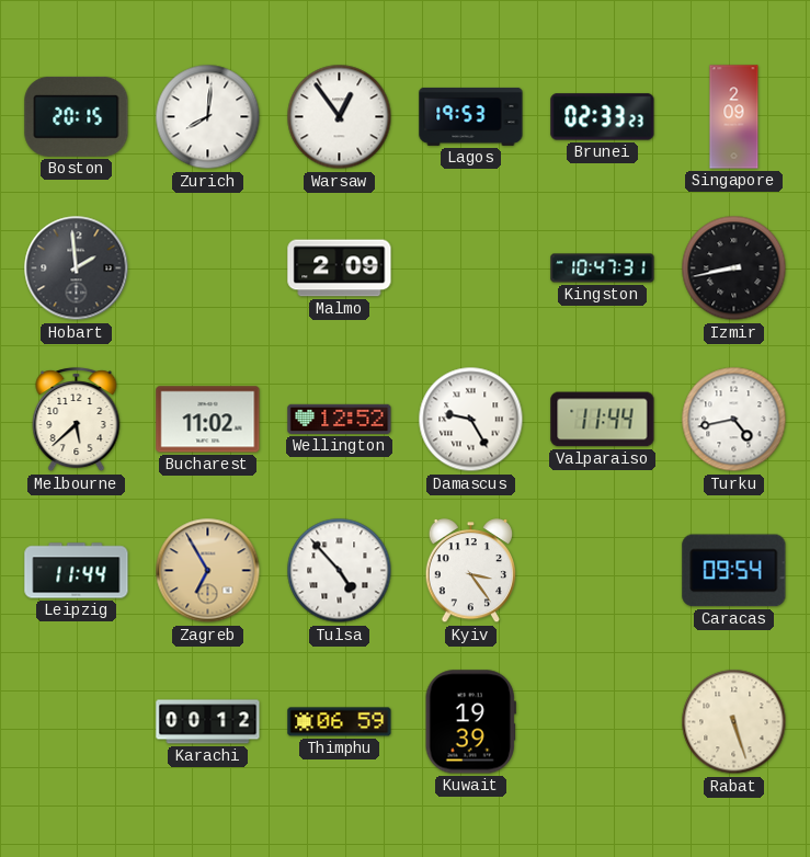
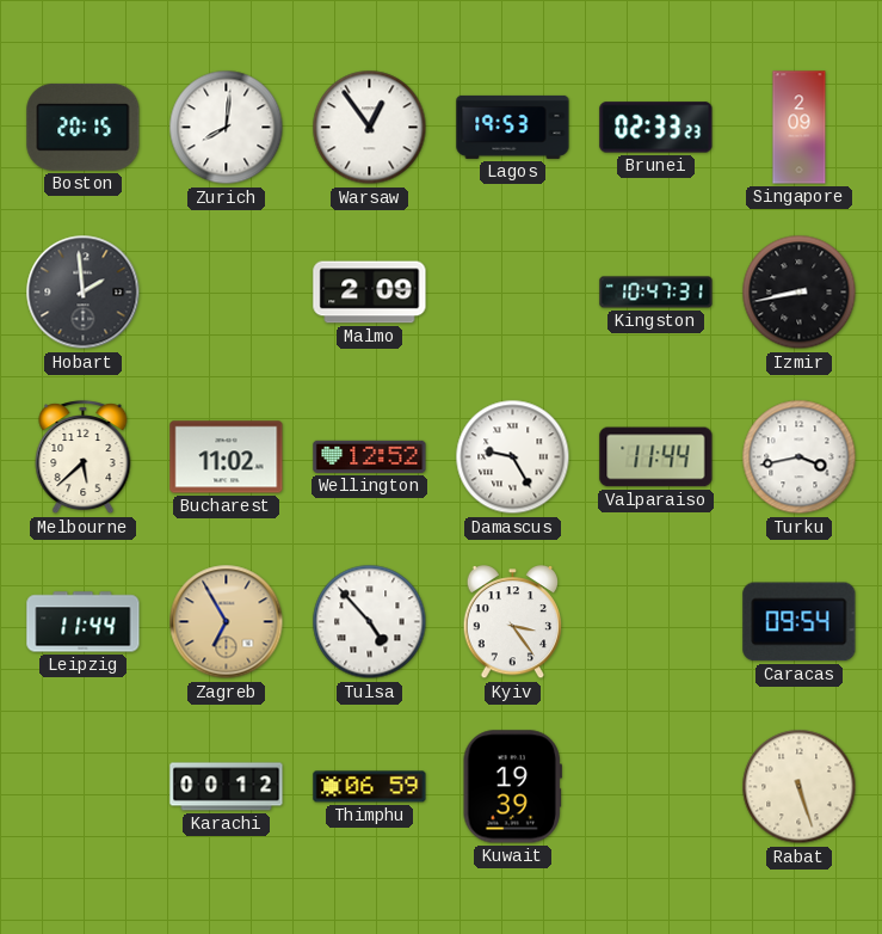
Turku: 4:43 -> 3:43
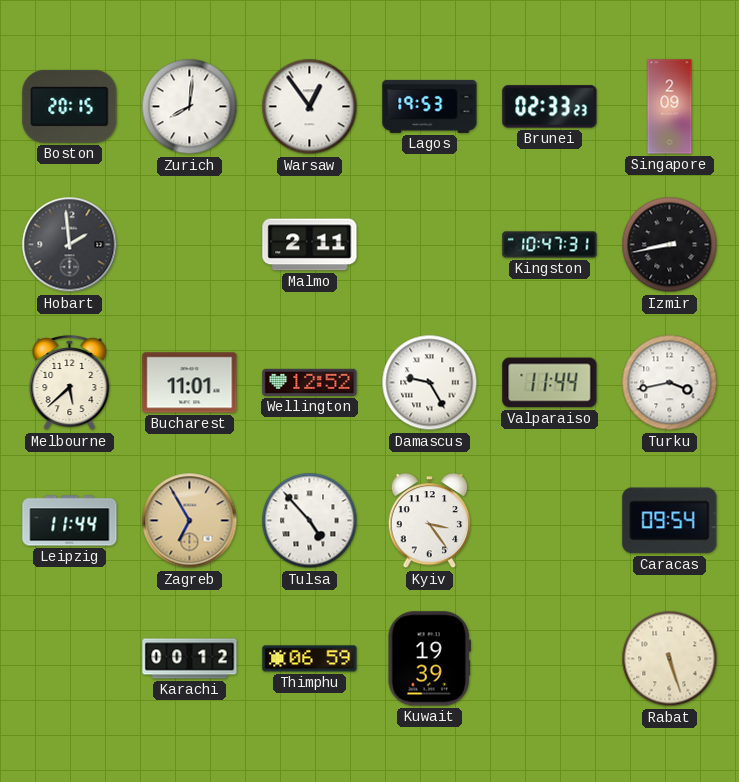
Malmo: 2:09 -> 2:11
Bucharest: 11:02 -> 11:01
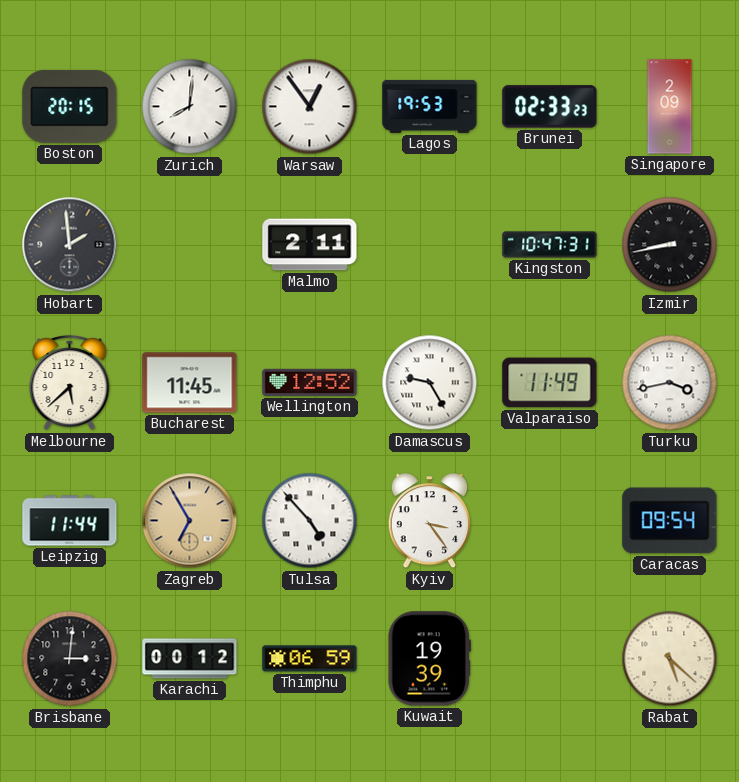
Bucharest: 11:01 -> 11:45
Valparaiso: 11:44 -> 11:49
Brisbane: none -> 3:01
Rabat: 5:27 -> 5:22
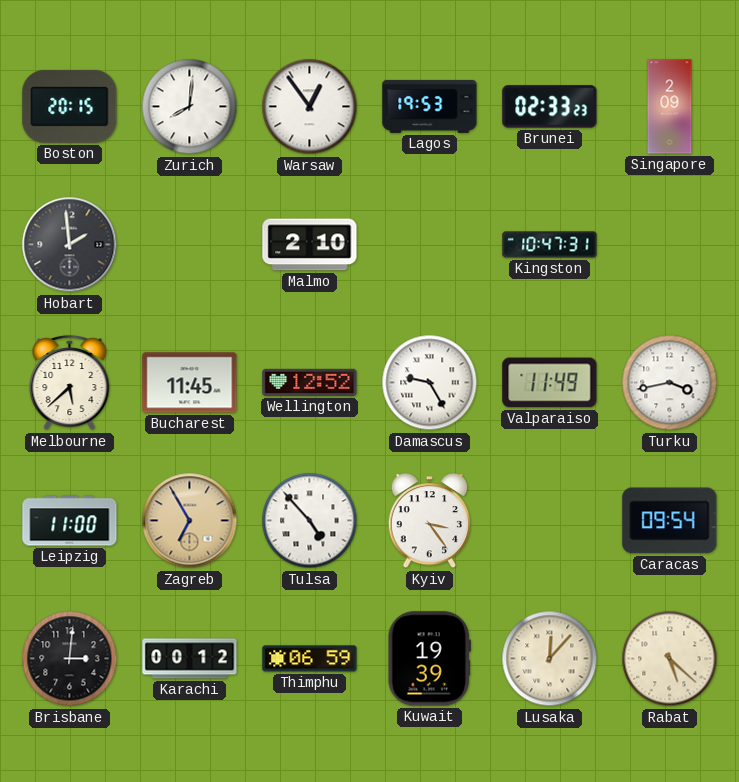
Malmo: 2:11 -> 2:10
Izmir: 8:43 -> none
Leipzig: 11:44 -> 11:00
Lusaka: none -> 12:07
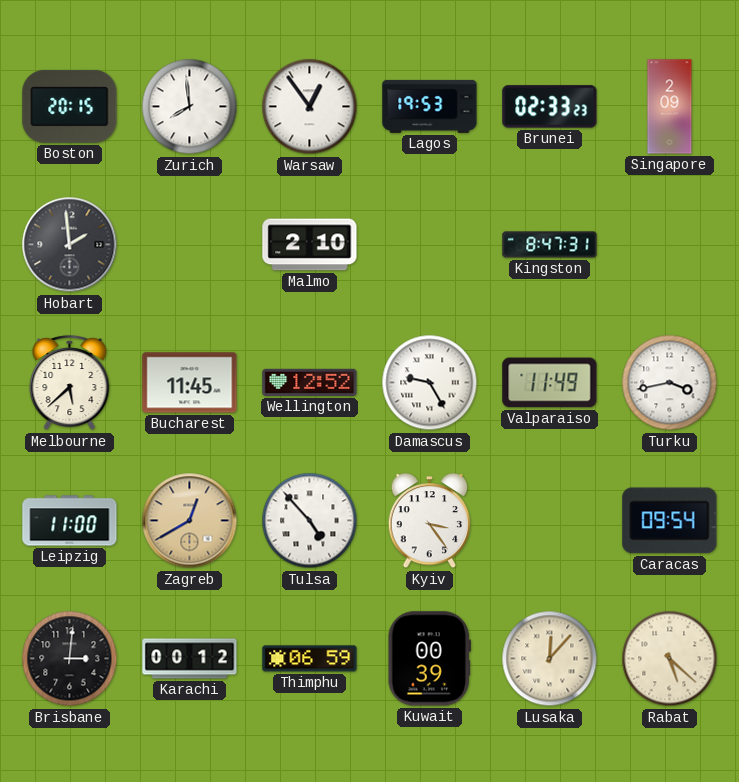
Zurich: 8:01 -> 7:59
Kingston: 10:47 -> 8:47
Zagreb: 6:55 -> 12:40
Kuwait: 19:39 -> 00:39
